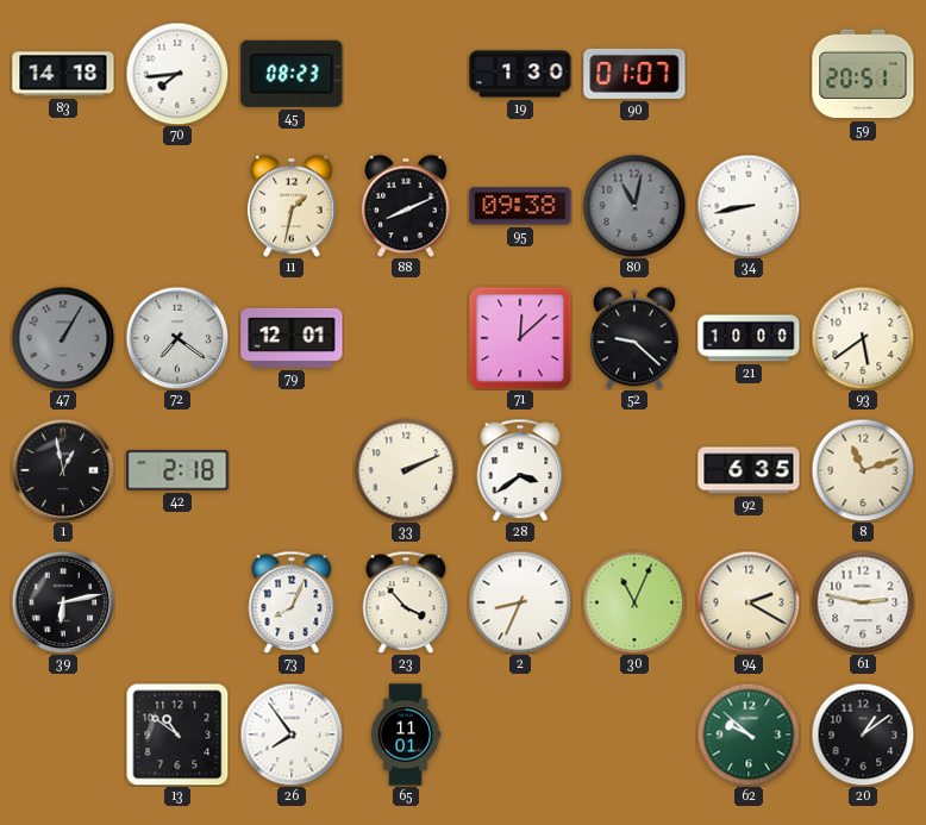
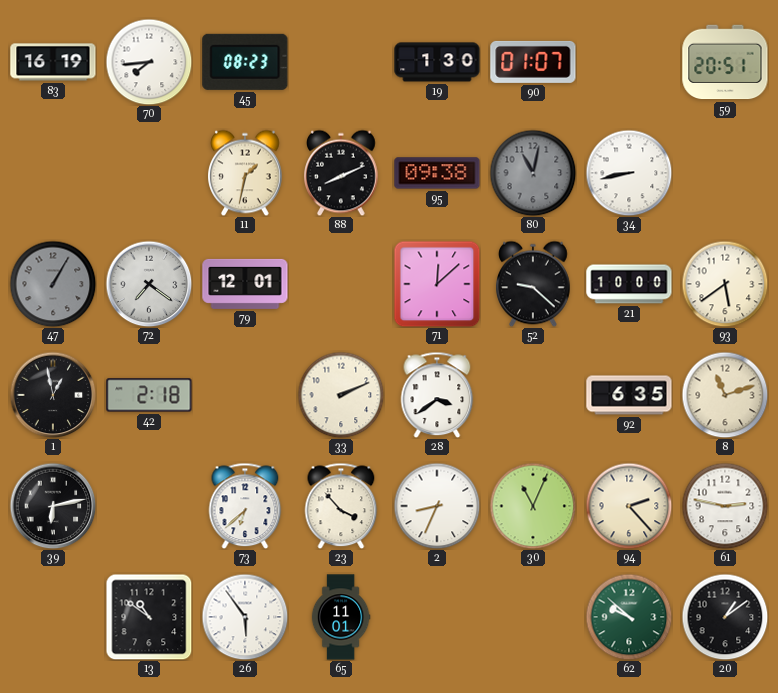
83: 14:18 -> 16:19
73: 8:04 -> 6:38
94: 2:20 -> 2:23
26: 7:54 -> 5:54
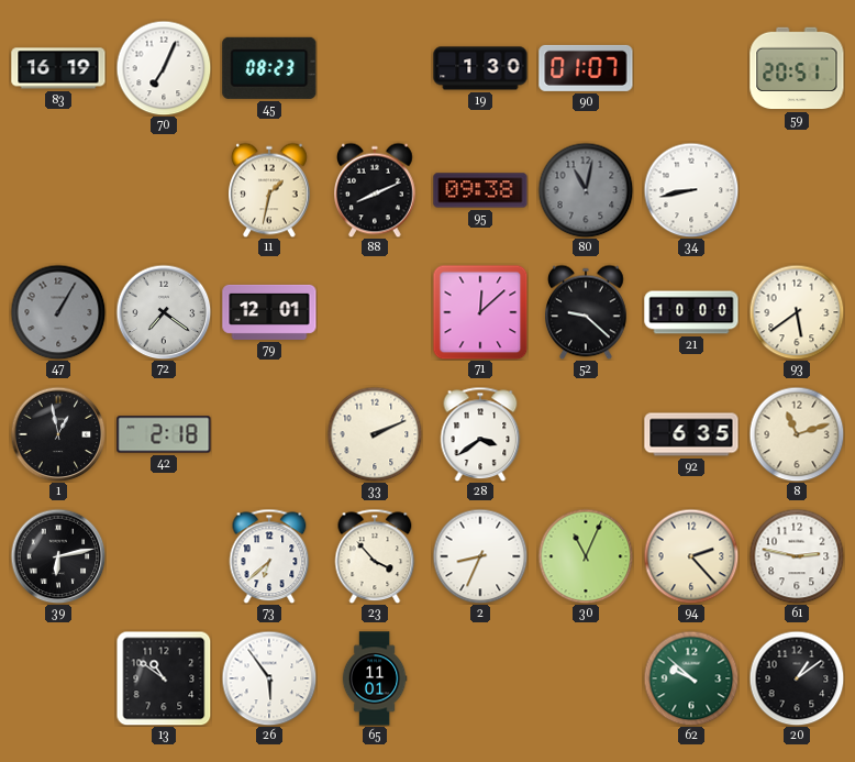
70: 7:44 -> 7:04
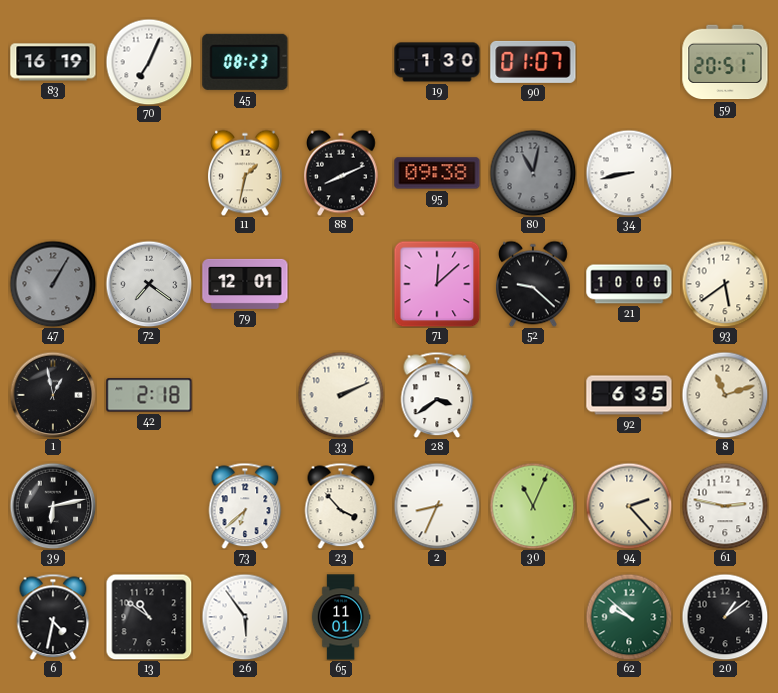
6: none -> 4:32
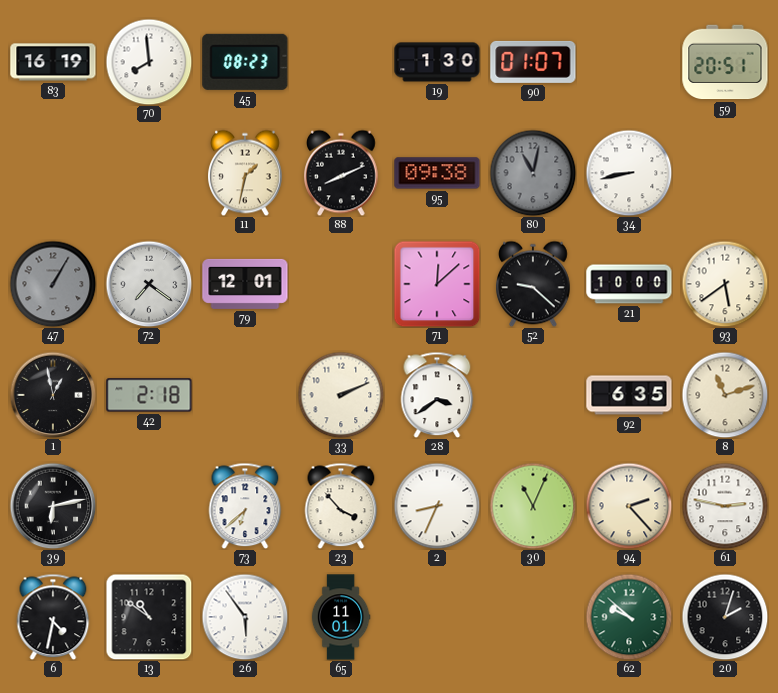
70: 7:04 -> 7:59
20: 1:09 -> 2:03
